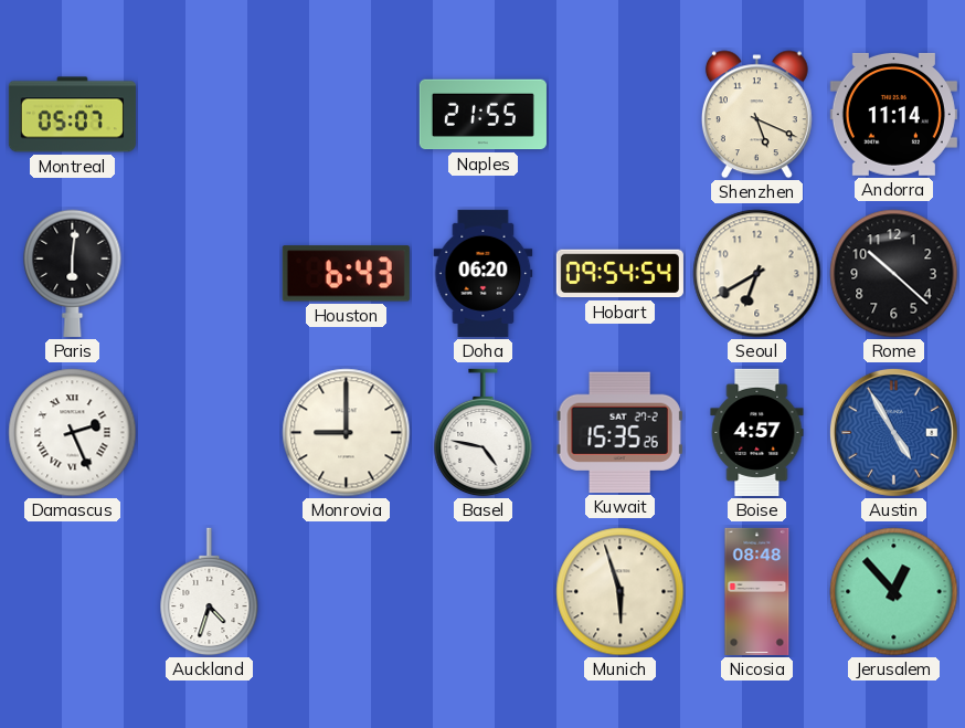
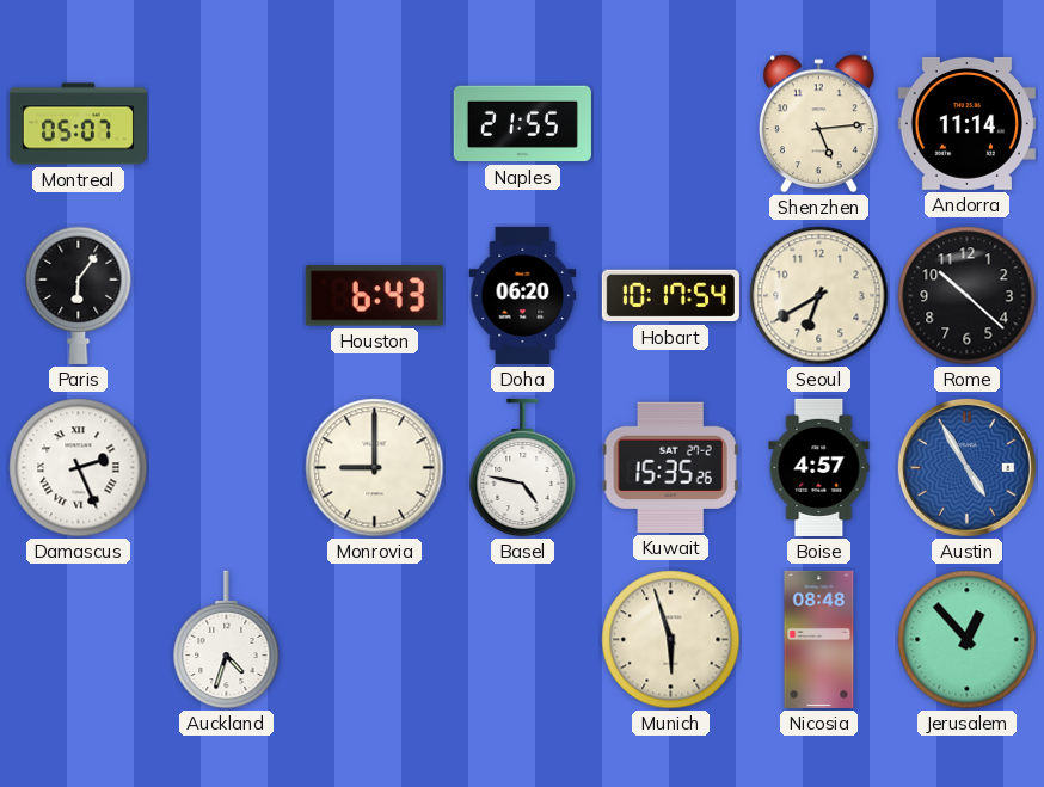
Shenzhen: 5:19 -> 5:14
Paris: 6:01 -> 6:06
Hobart: 09:54 -> 10:17
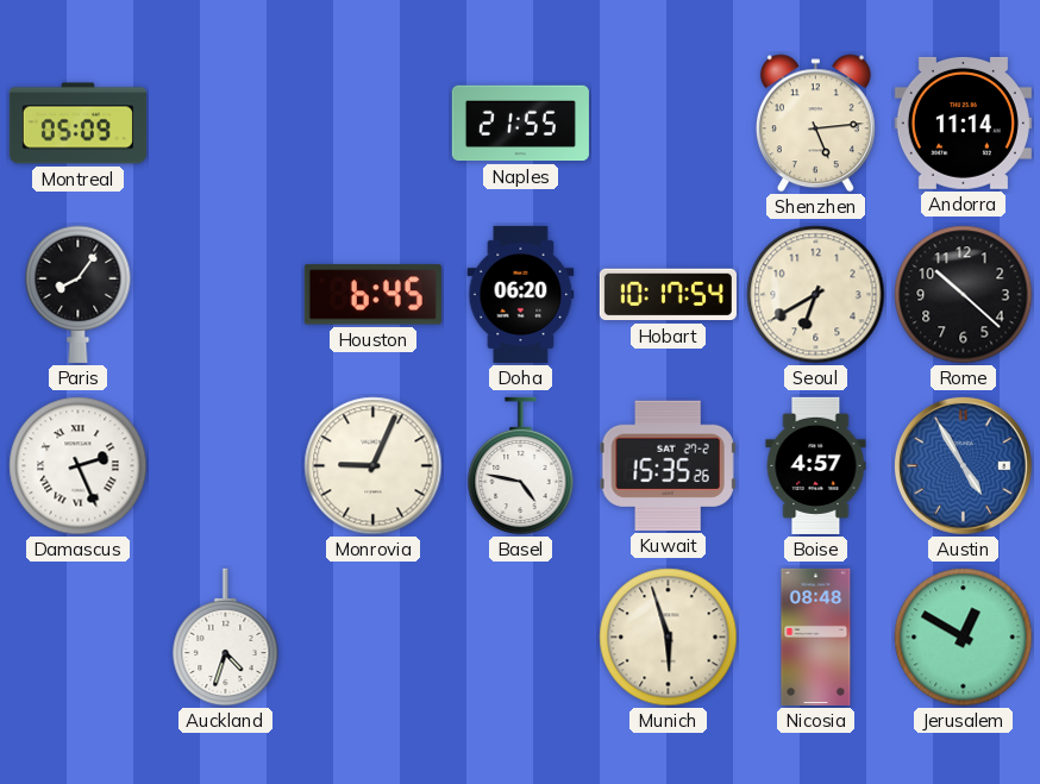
Montreal: 05:07 -> 05:09
Paris: 6:06 -> 8:06
Houston: 6:43 -> 6:45
Monrovia: 9:00 -> 9:04
Jerusalem: 12:53 -> 12:50
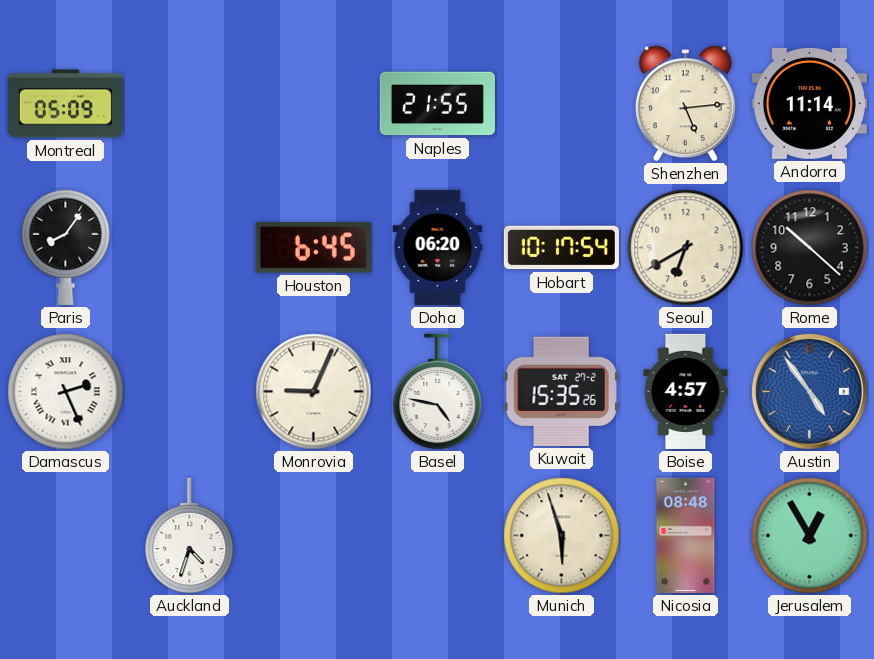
Austin: 4:55 -> 4:54
Jerusalem: 12:50 -> 12:55
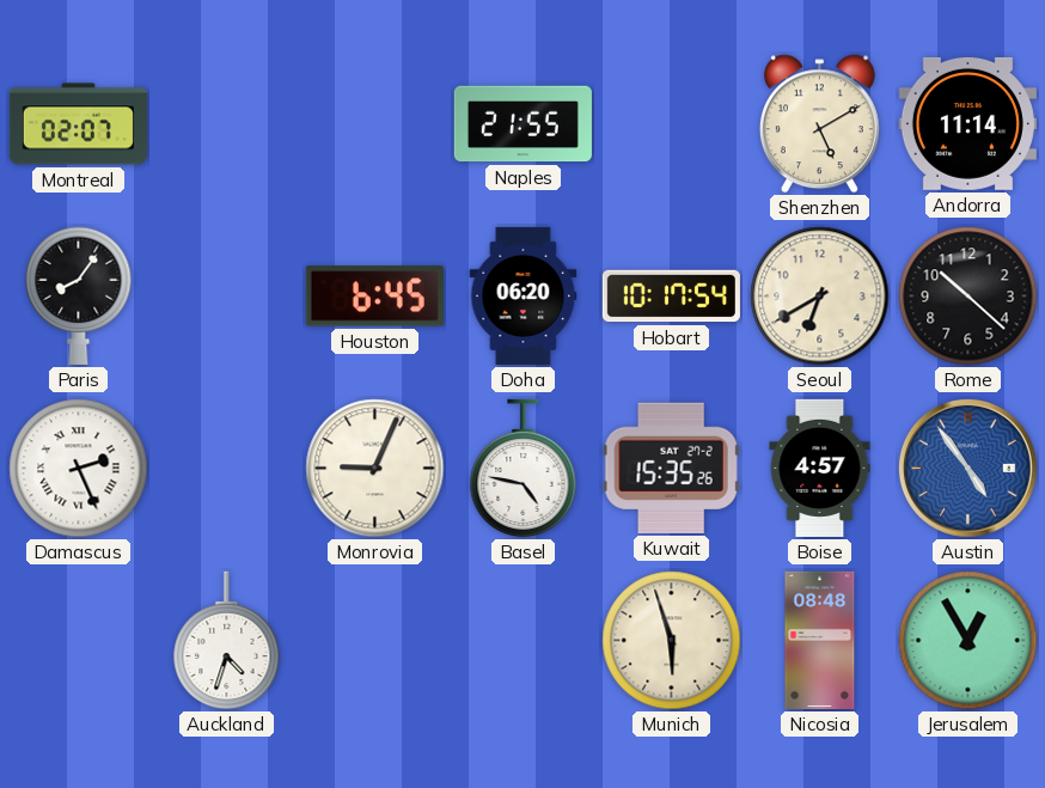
Montreal: 05:09 -> 02:07
Shenzhen: 5:14 -> 5:10
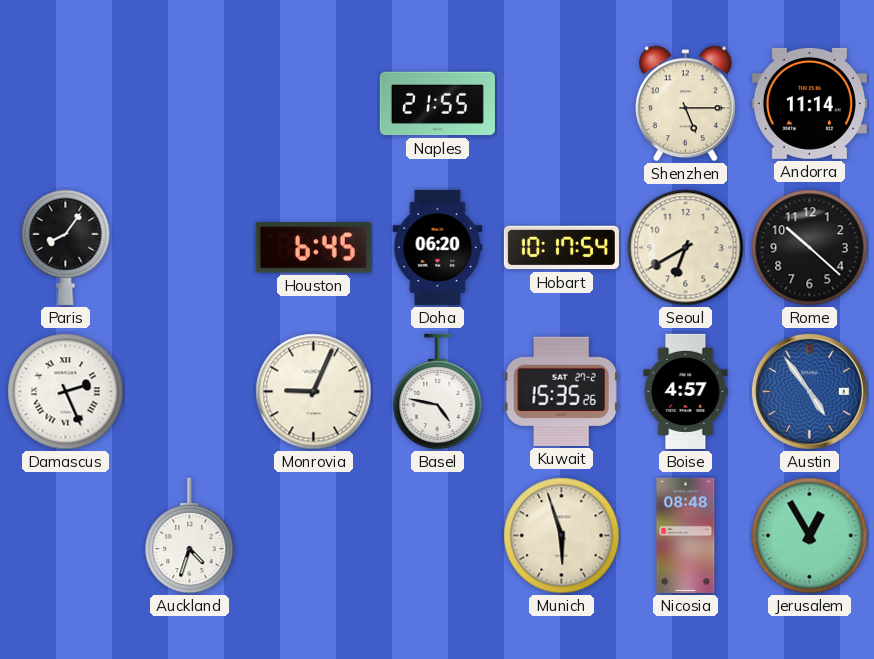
Montreal: 02:07 -> none
Shenzhen: 5:10 -> 5:15
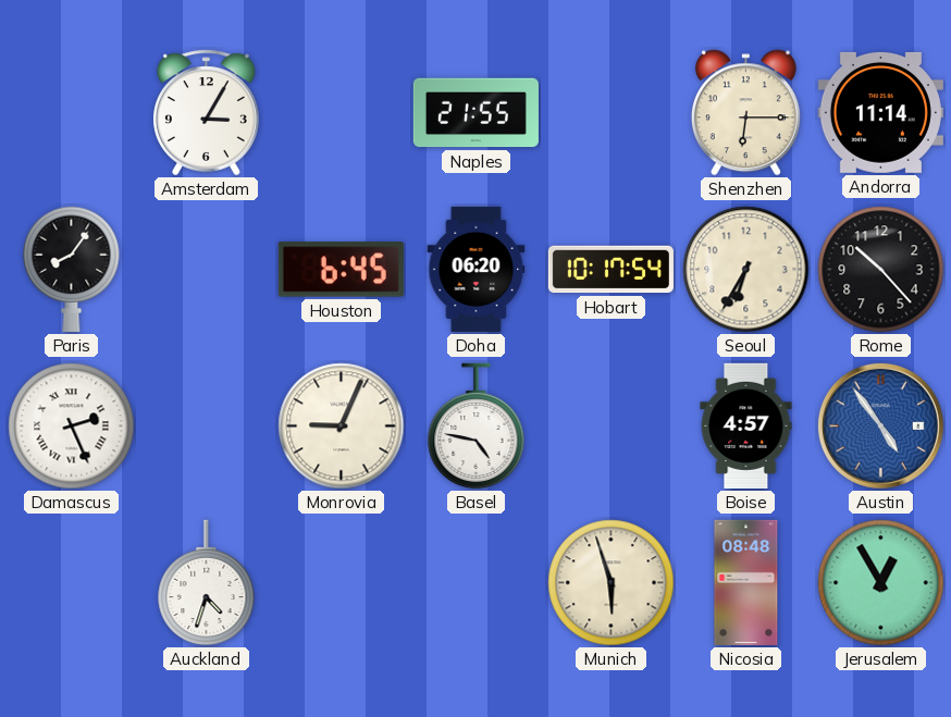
Amsterdam: none -> 3:05
Shenzhen: 5:15 -> 6:15
Seoul: 6:40 -> 6:35
Rome: 10:22 -> 10:23
Kuwait: 15:35 -> none
